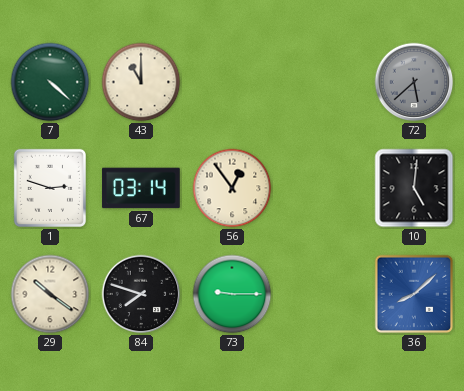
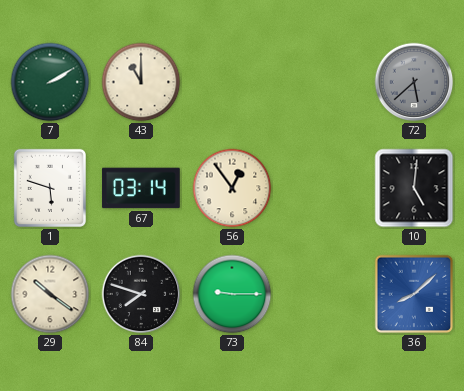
7: 4:22 -> 2:10
1: 2:48 -> 5:48
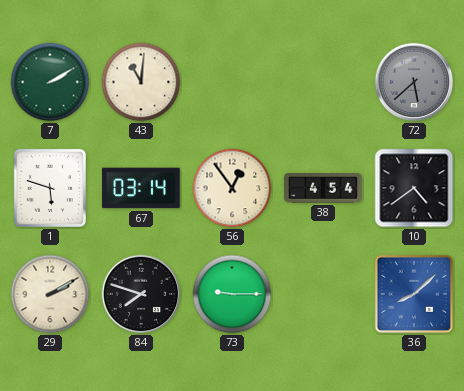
43: 11:00 -> 11:01
38: none -> 4:54
10: 5:01 -> 4:39
29: 10:21 -> 2:10
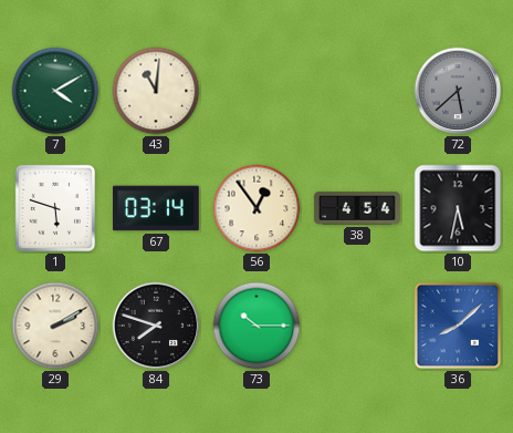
7: 2:10 -> 4:10
10: 4:39 -> 5:32
73: 9:15 -> 10:15
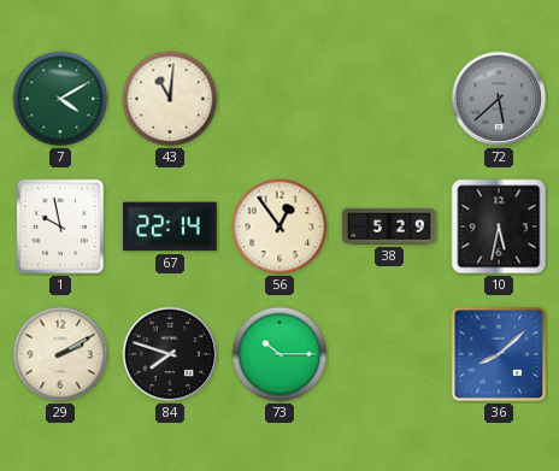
1: 5:48 -> 9:58
67: 03:14 -> 22:14
38: 4:54 -> 5:29
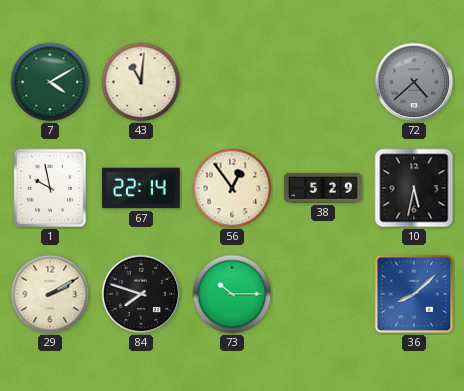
72: 5:38 -> 4:38
